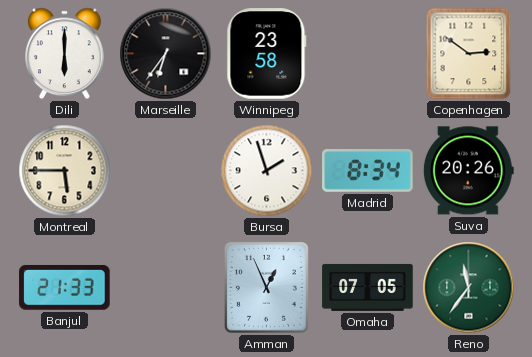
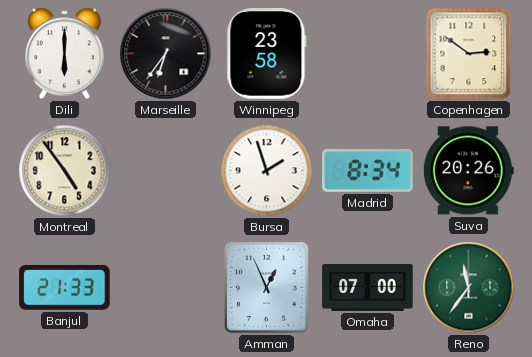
Montreal: 5:45 -> 4:54
Omaha: 07:05 -> 07:00
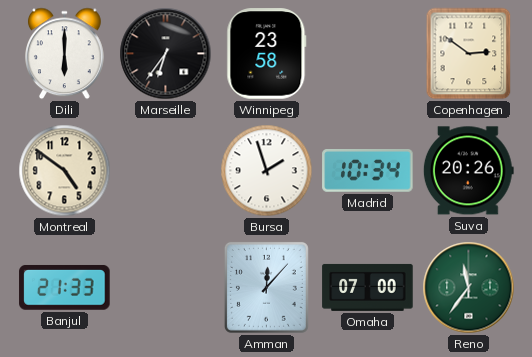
Montreal: 4:54 -> 4:51
Madrid: 8:34 -> 10:34
Amman: 12:56 -> 12:07
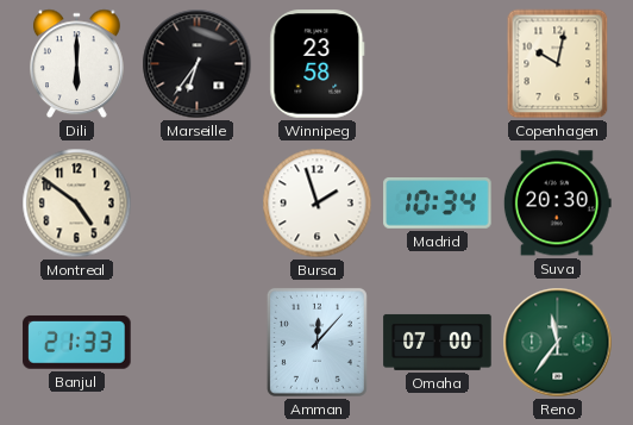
Copenhagen: 2:51 -> 10:02
Suva: 20:26 -> 20:30
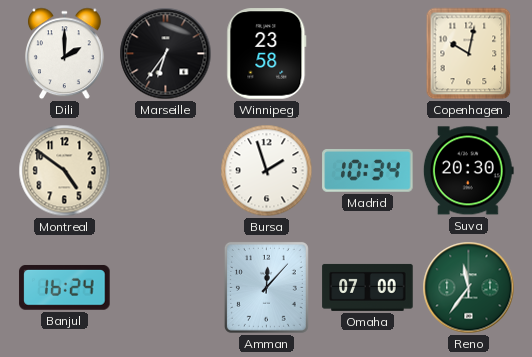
Dili: 6:00 -> 2:00
Banjul: 21:33 -> 16:24
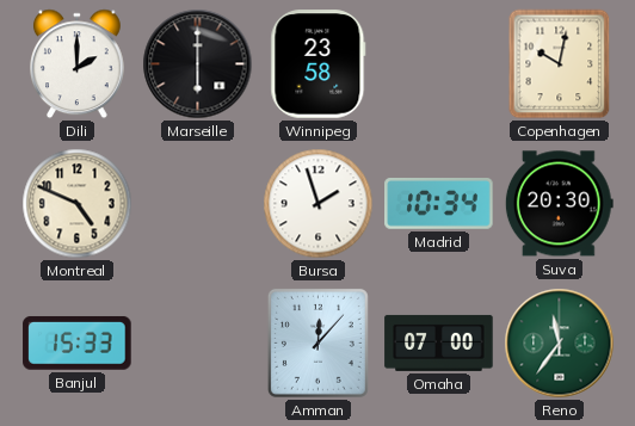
Marseille: 6:36 -> 6:00
Montreal: 4:51 -> 4:49
Banjul: 16:24 -> 15:33
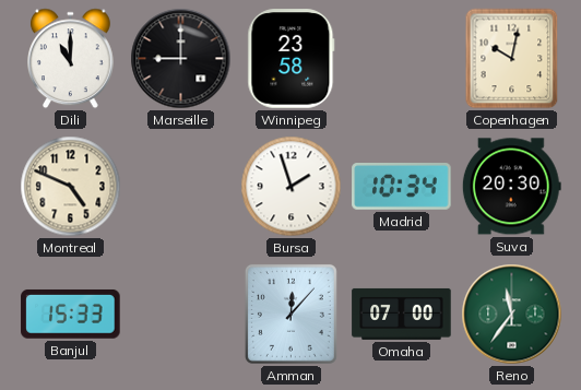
Dili: 2:00 -> 11:00
Marseille: 6:00 -> 9:00
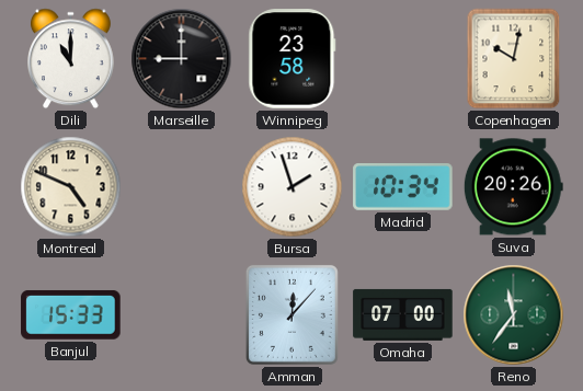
Suva: 20:30 -> 20:26
